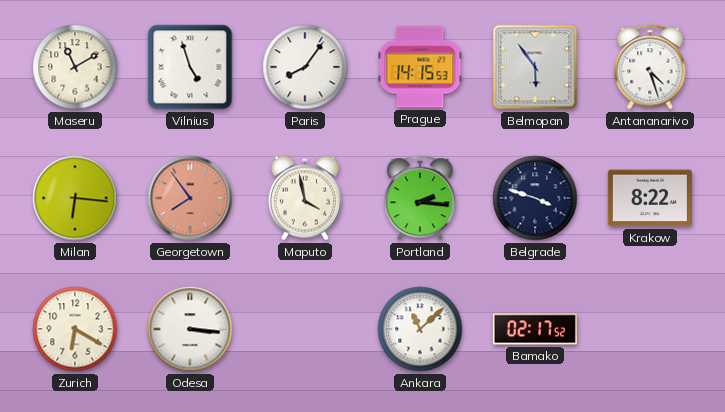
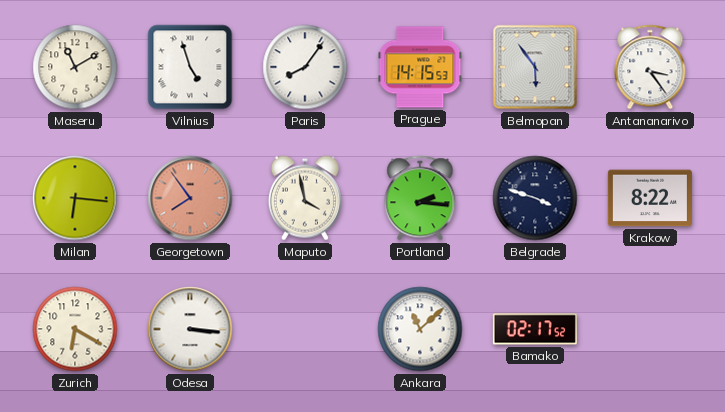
Antananarivo: 4:27 -> 3:24
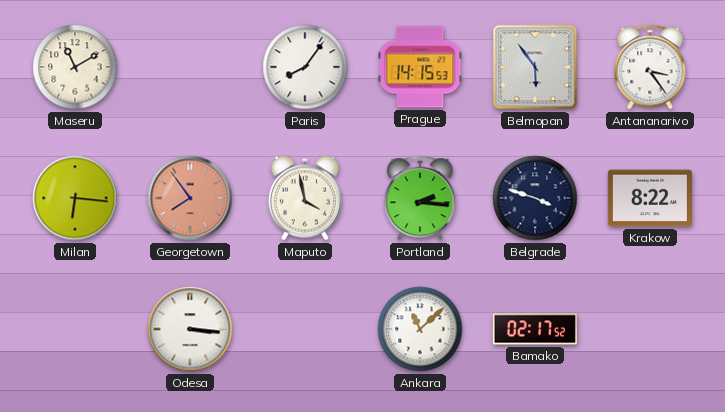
Vilnius: 4:57 -> none
Zurich: 6:20 -> none
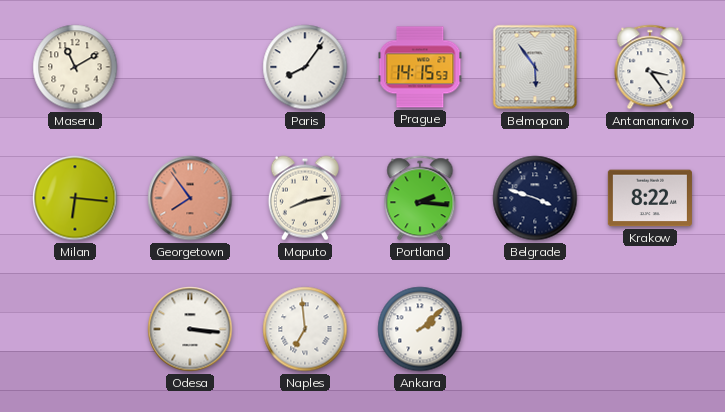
Maputo: 3:58 -> 8:13
Naples: none -> 6:59
Ankara: 11:08 -> 2:08
Bamako: 02:17 -> none
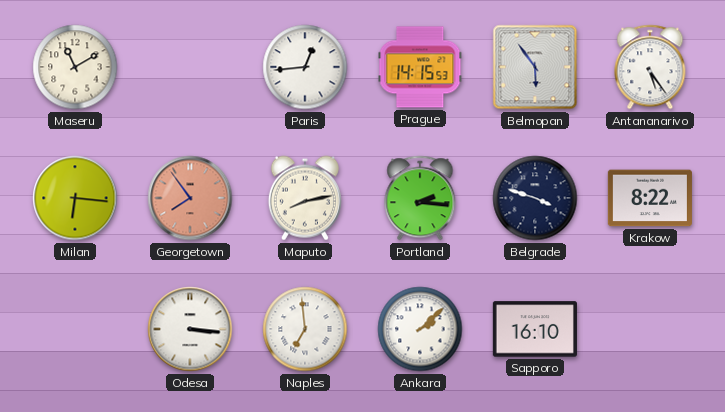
Paris: 8:06 -> 12:44
Antananarivo: 3:24 -> 5:24
Sapporo: none -> 16:10
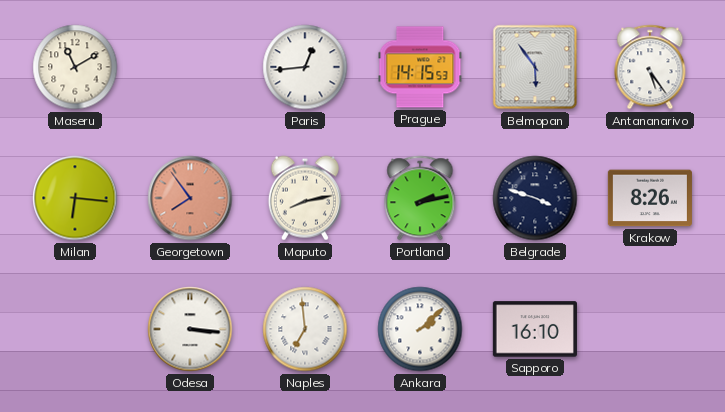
Portland: 2:16 -> 2:13
Krakow: 8:22 -> 8:26
